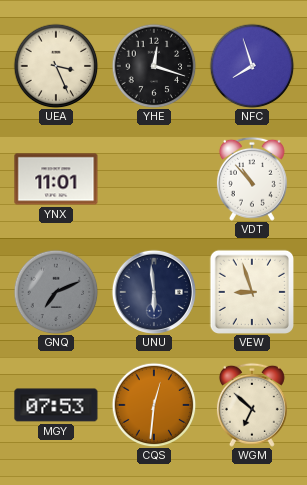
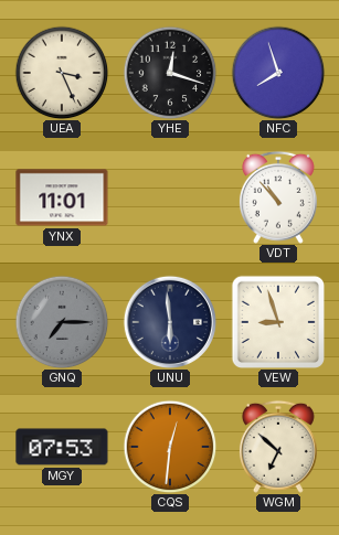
GNQ: 7:11 -> 7:15
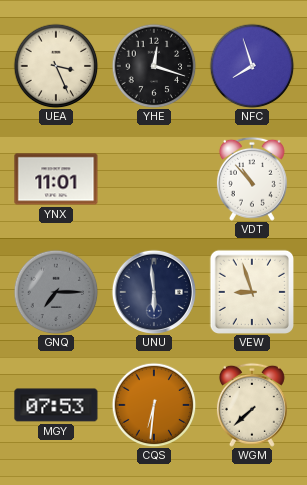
CQS: 12:31 -> 6:31
WGM: 6:52 -> 7:38
